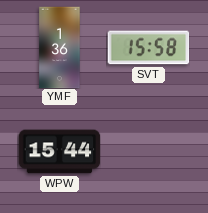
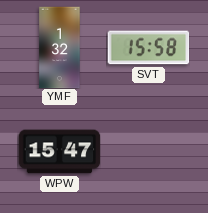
YMF: 1:36 -> 1:32
WPW: 15:44 -> 15:47
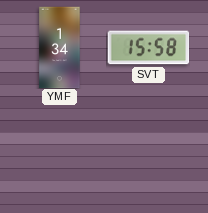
YMF: 1:32 -> 1:34
WPW: 15:47 -> none
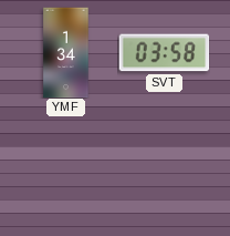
SVT: 15:58 -> 03:58
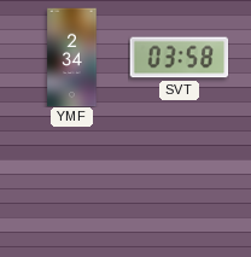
YMF: 1:34 -> 2:34
